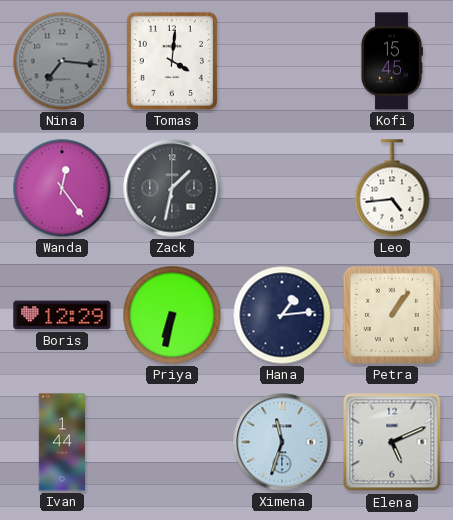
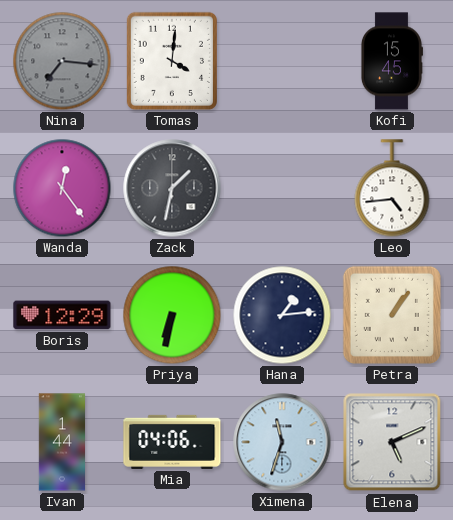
Mia: none -> 04:06
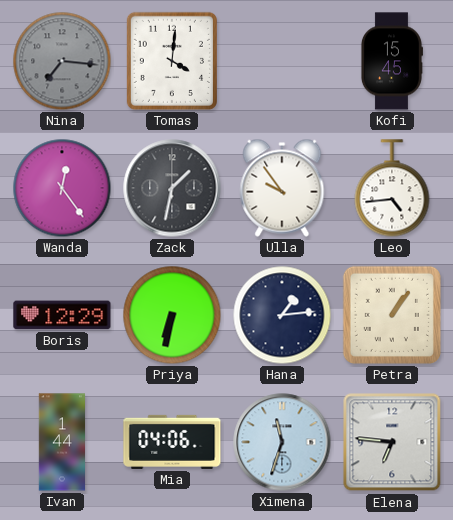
Ulla: none -> 9:54
Elena: 5:11 -> 6:46
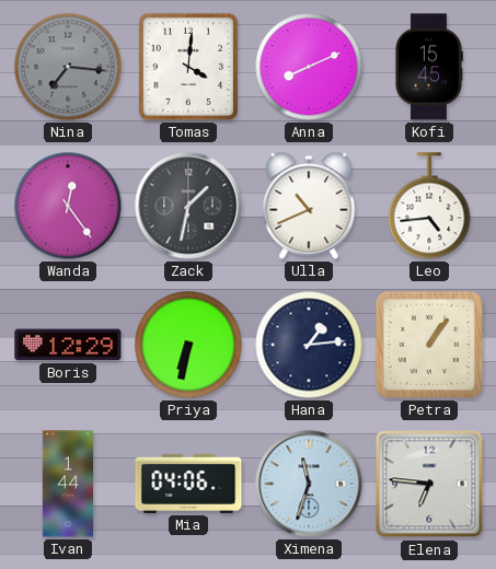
Anna: none -> 8:11
Ulla: 9:54 -> 10:41
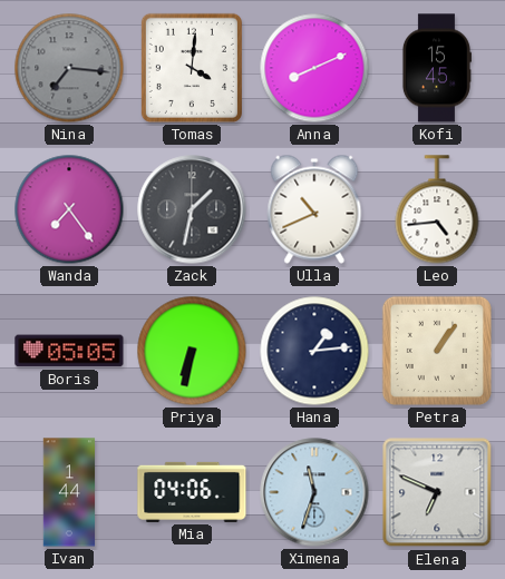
Wanda: 12:24 -> 7:24
Boris: 12:29 -> 05:05
Elena: 6:46 -> 6:49
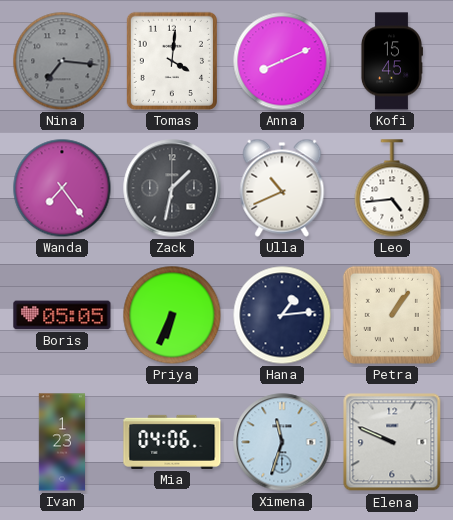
Priya: 6:32 -> 6:34
Ivan: 1:44 -> 1:23
Elena: 6:49 -> 9:49
